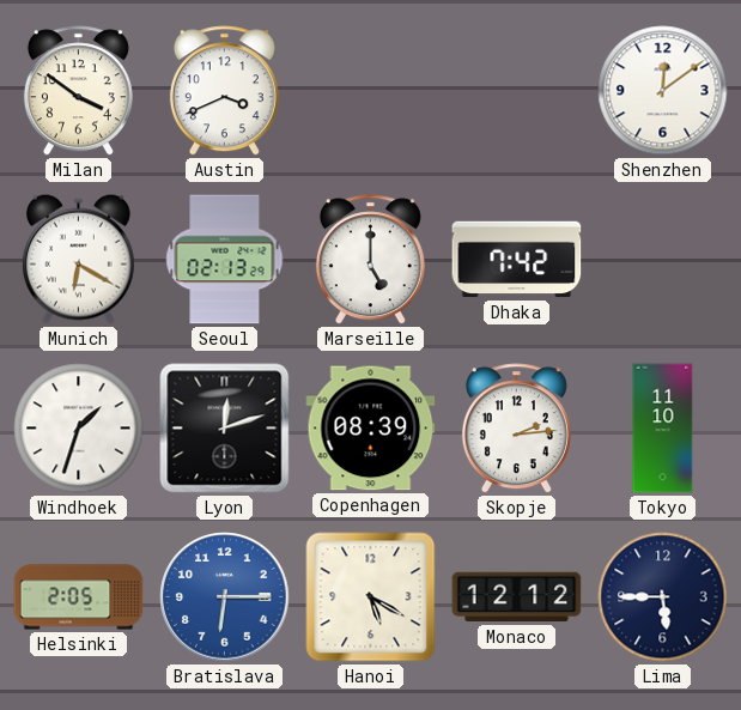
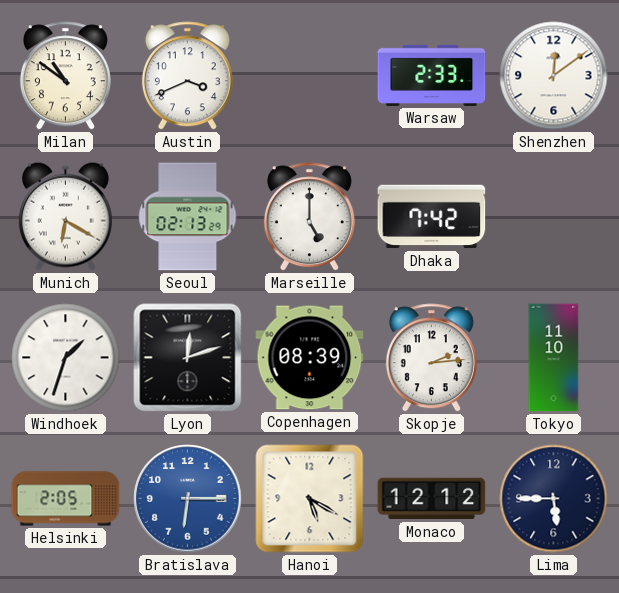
Milan: 3:51 -> 10:51
Warsaw: none -> 2:33
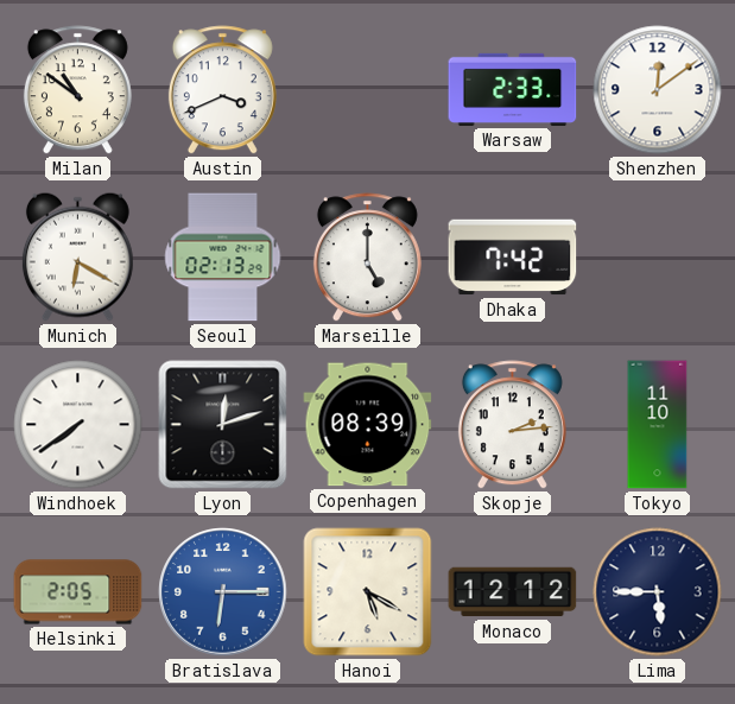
Windhoek: 1:33 -> 7:39
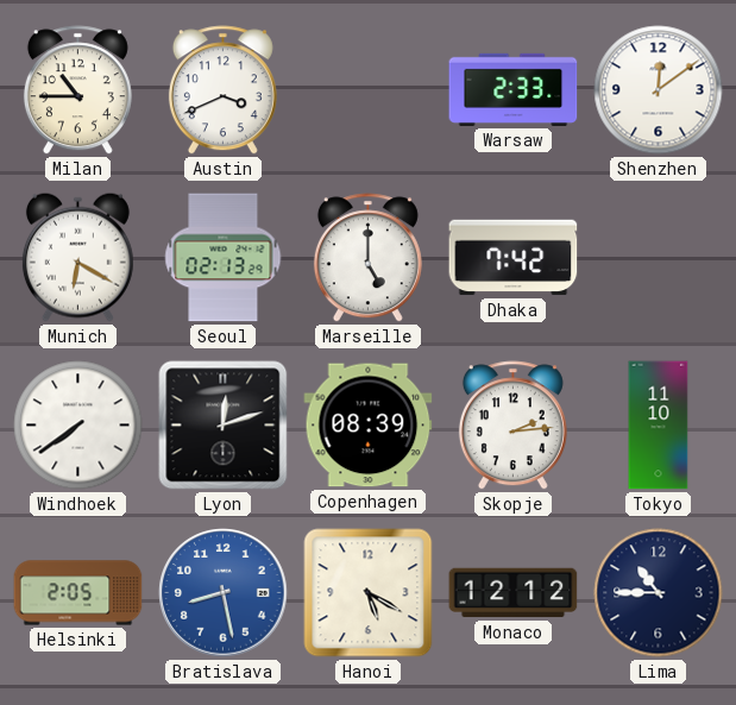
Milan: 10:51 -> 10:45
Bratislava: 6:15 -> 8:28
Lima: 5:45 -> 10:45
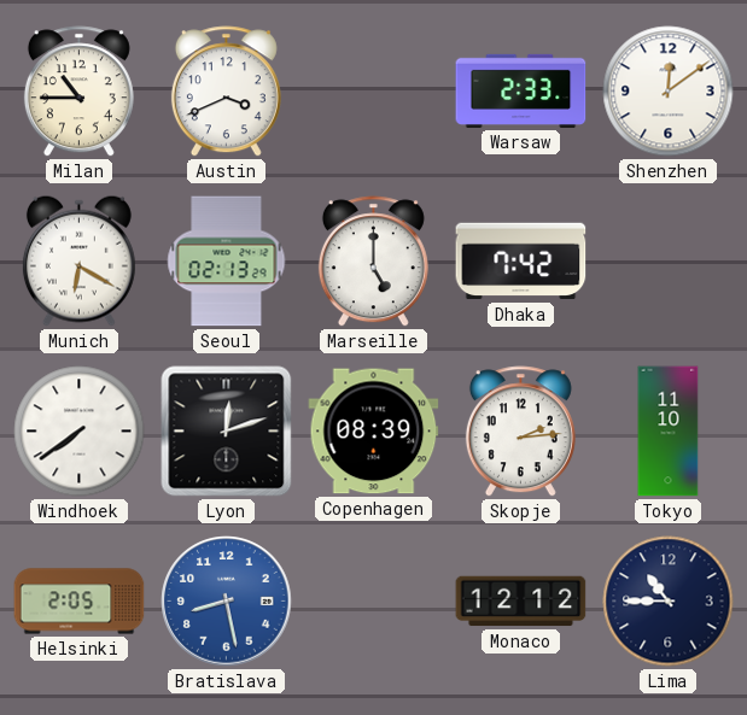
Hanoi: 5:20 -> none
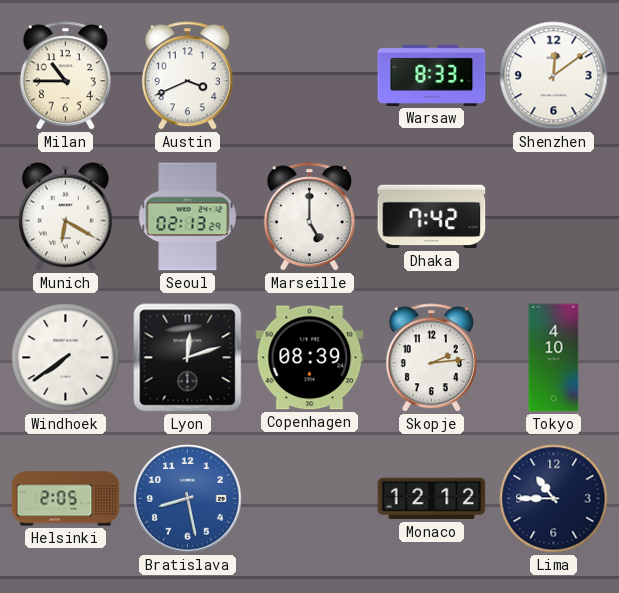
Warsaw: 2:33 -> 8:33
Tokyo: 11:10 -> 4:10
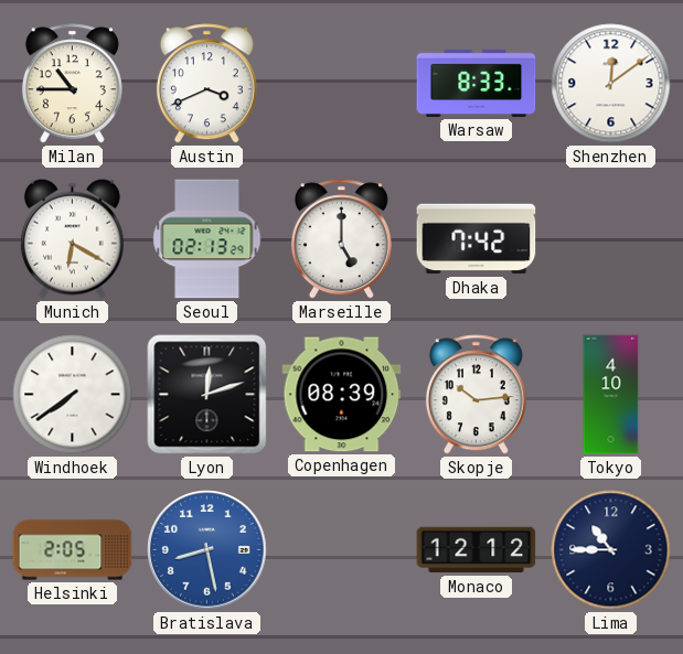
Skopje: 2:14 -> 10:14
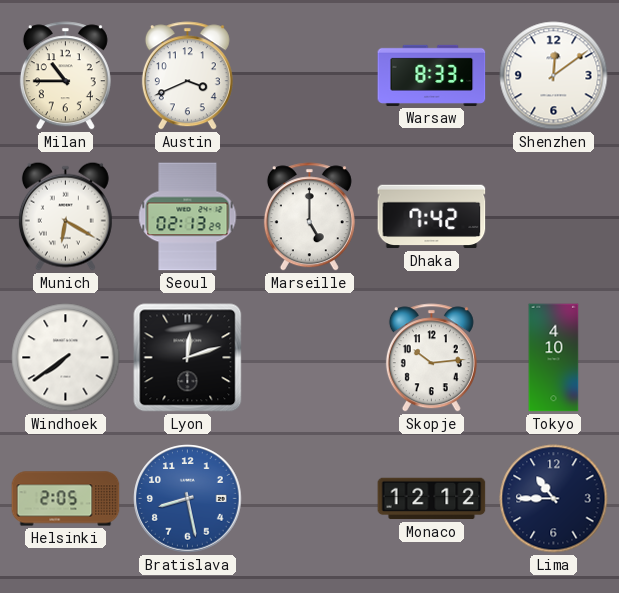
Copenhagen: 08:39 -> none
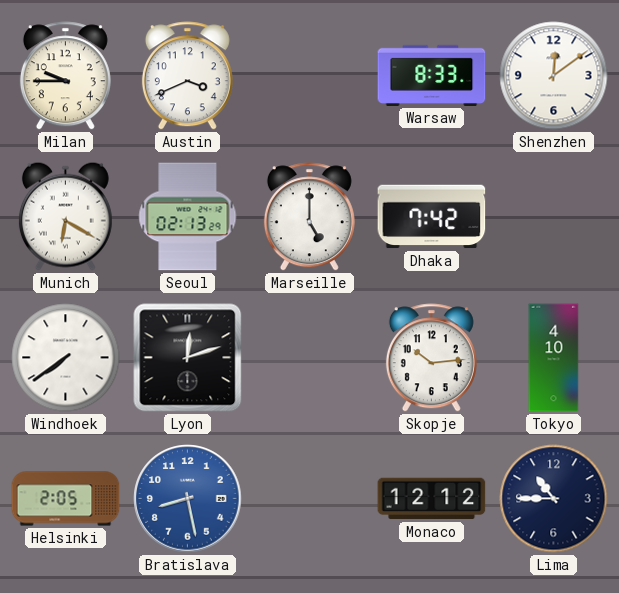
Milan: 10:45 -> 9:45
